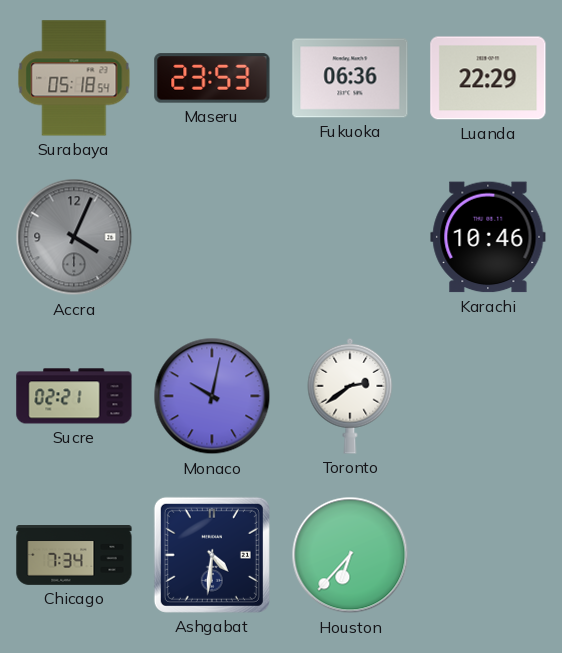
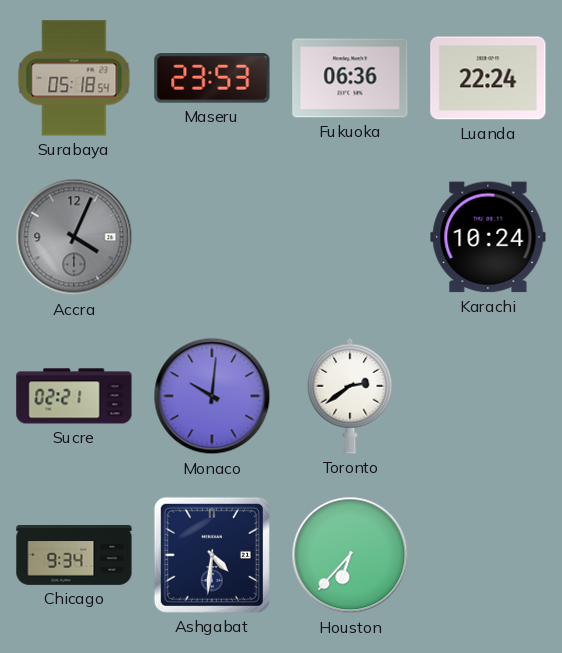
Luanda: 22:29 -> 22:24
Karachi: 10:46 -> 10:24
Monaco: 10:02 -> 10:01
Chicago: 7:34 -> 9:34
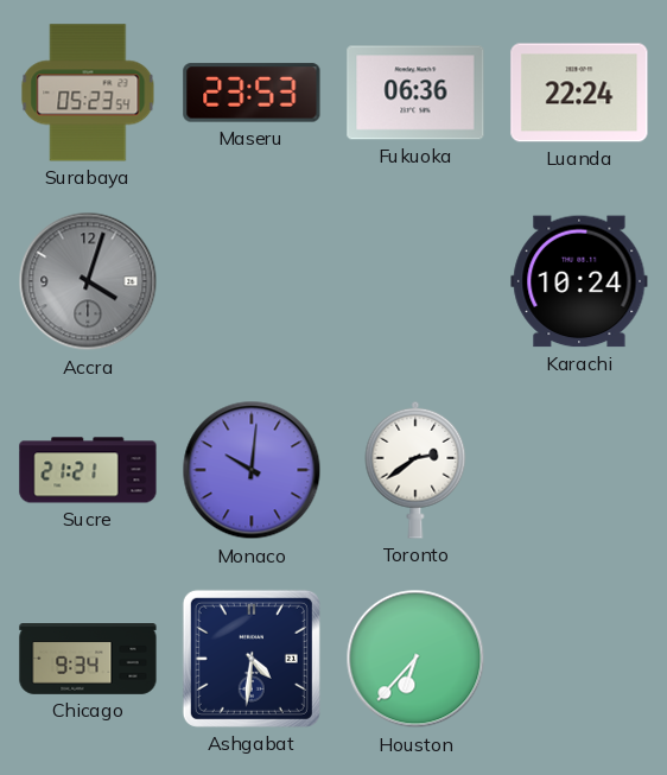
Surabaya: 05:18 -> 05:23
Accra: 4:04 -> 4:03
Sucre: 02:21 -> 21:21
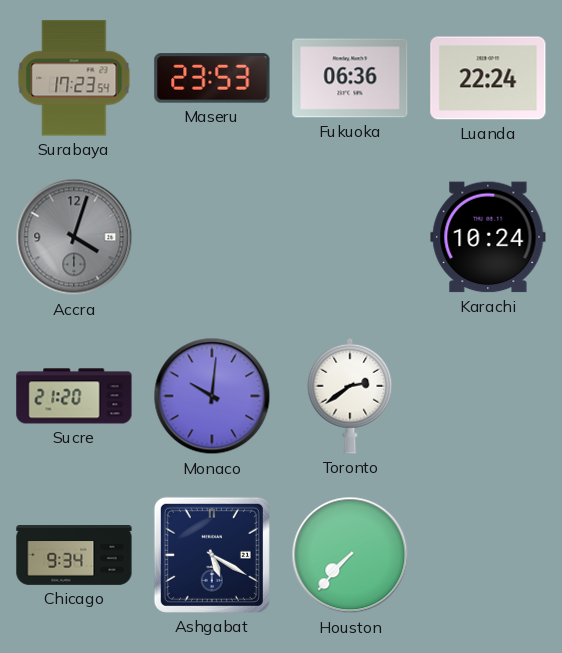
Surabaya: 05:23 -> 17:23
Sucre: 21:21 -> 21:20
Ashgabat: 4:31 -> 5:20
Houston: 6:37 -> 7:37
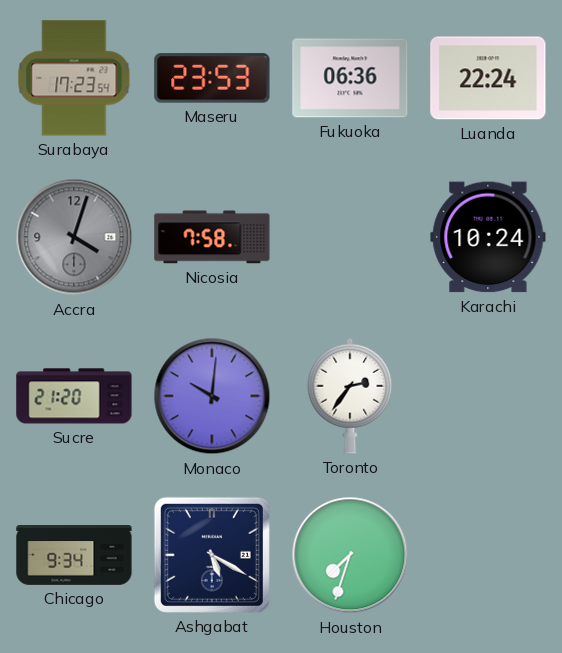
Nicosia: none -> 7:58
Toronto: 2:39 -> 2:36
Houston: 7:37 -> 7:33
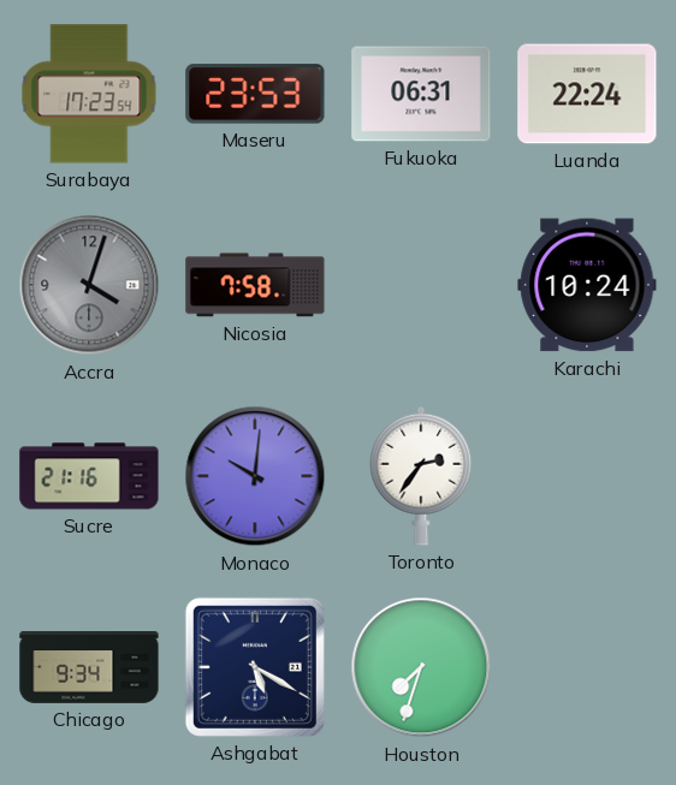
Fukuoka: 06:36 -> 06:31
Sucre: 21:20 -> 21:16
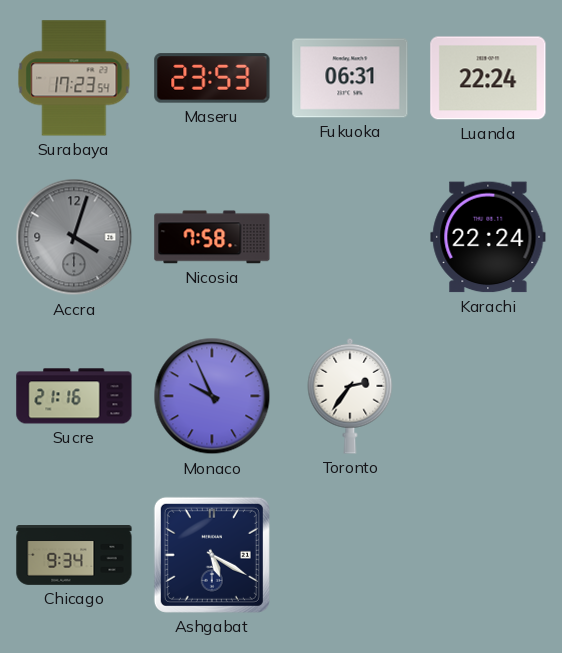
Karachi: 10:24 -> 22:24
Monaco: 10:01 -> 9:56
Houston: 7:33 -> none
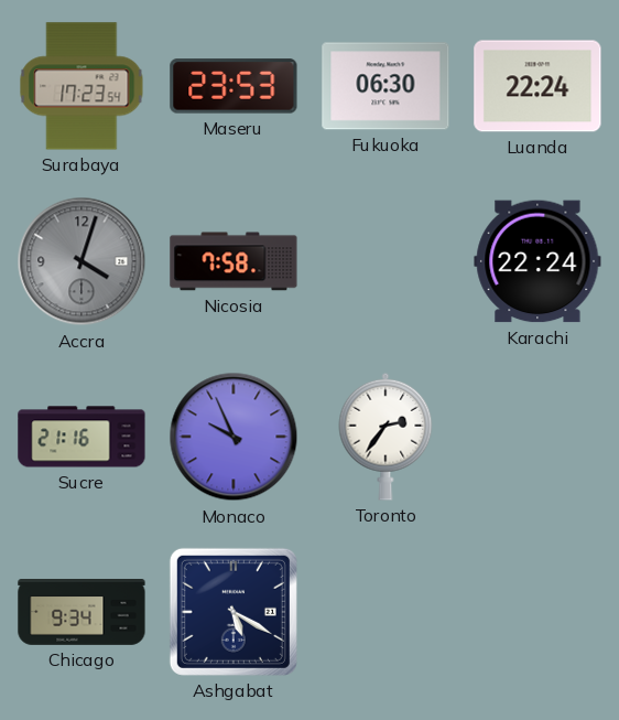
Fukuoka: 06:31 -> 06:30
